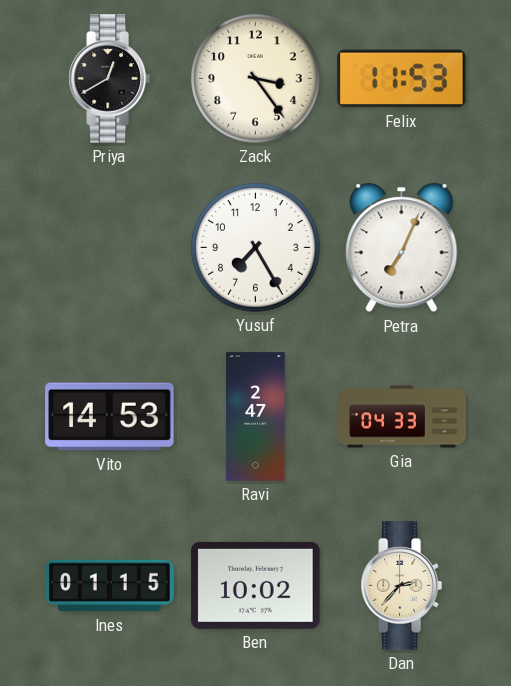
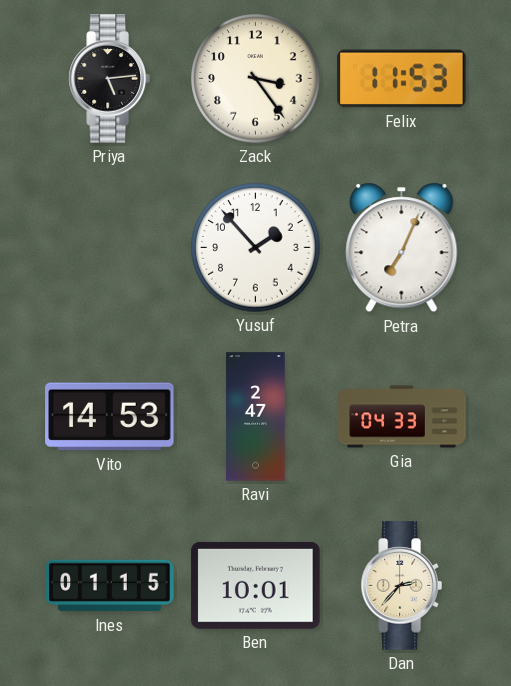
Priya: 12:40 -> 5:14
Yusuf: 7:25 -> 1:53
Ben: 10:02 -> 10:01
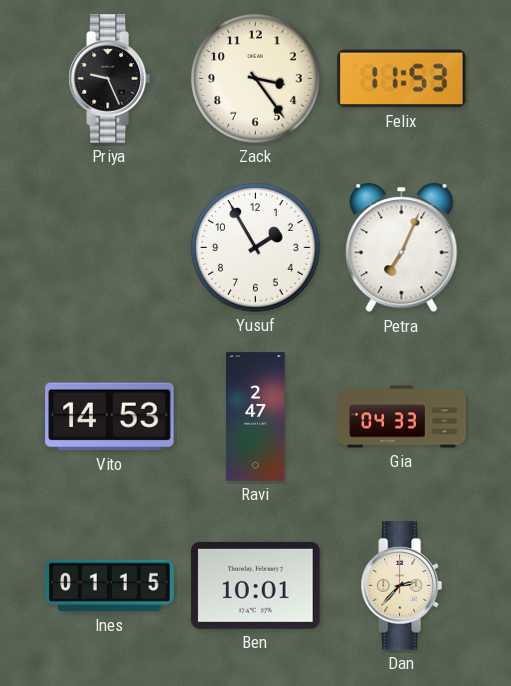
Priya: 5:14 -> 9:26
Yusuf: 1:53 -> 1:55
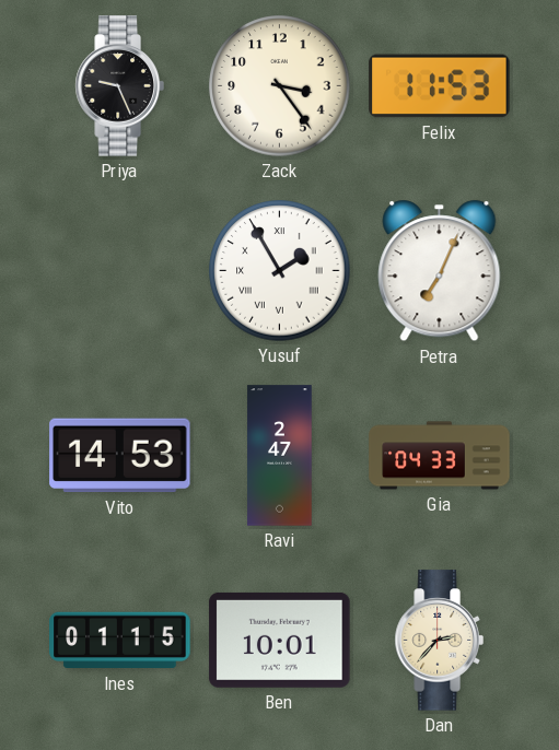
Yusuf numerals: Arabic -> Roman
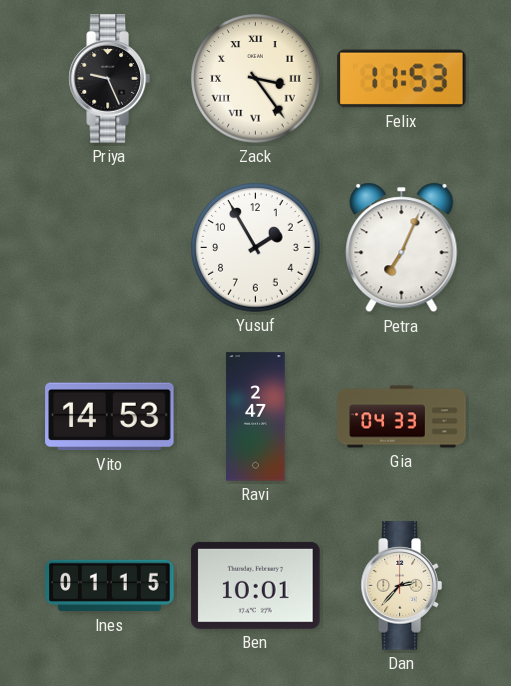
Zack numerals: Arabic -> Roman
Yusuf numerals: Roman -> Arabic
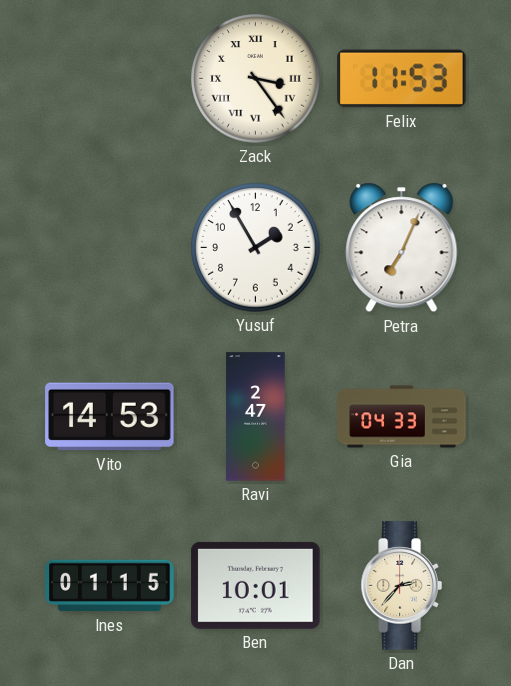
Priya: 9:26 -> none
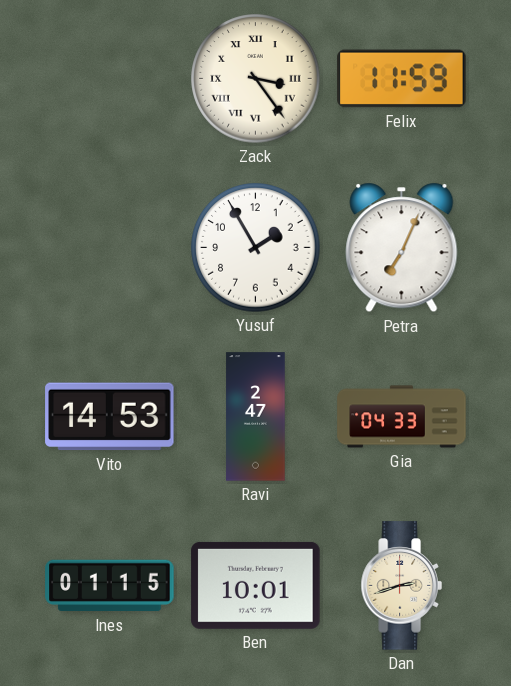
Felix: 11:53 -> 11:59
Dan: 2:37 -> 2:42
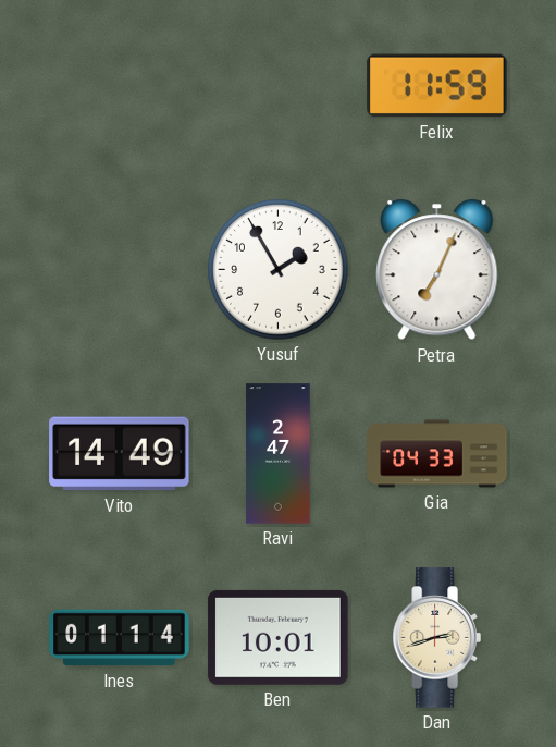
Zack: 3:24 -> none
Vito: 14:53 -> 14:49
Ines: 01:15 -> 01:14
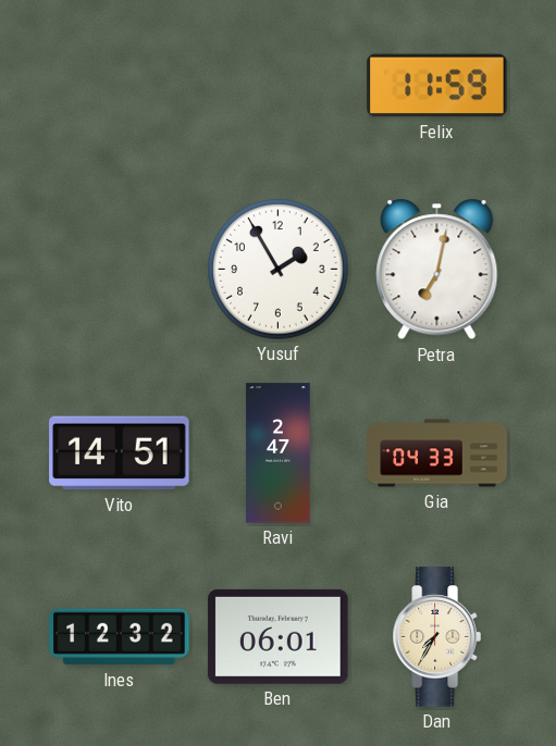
Petra: 7:04 -> 7:02
Vito: 14:49 -> 14:51
Ines: 01:14 -> 12:32
Ben: 10:01 -> 06:01
Dan: 2:42 -> 7:35
